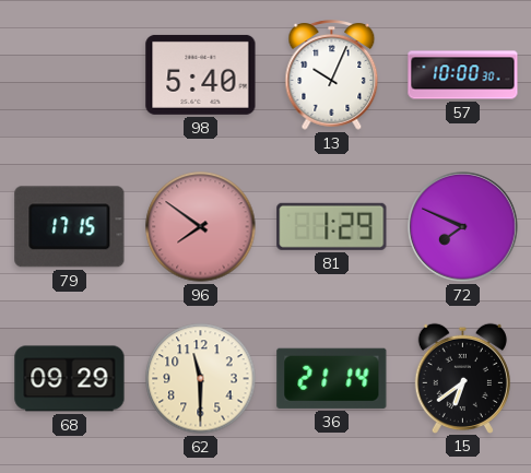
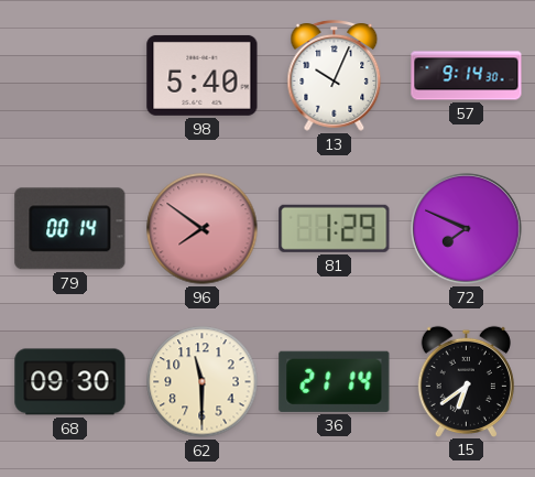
57: 10:00 -> 9:14
79: 17:15 -> 00:14
68: 09:29 -> 09:30
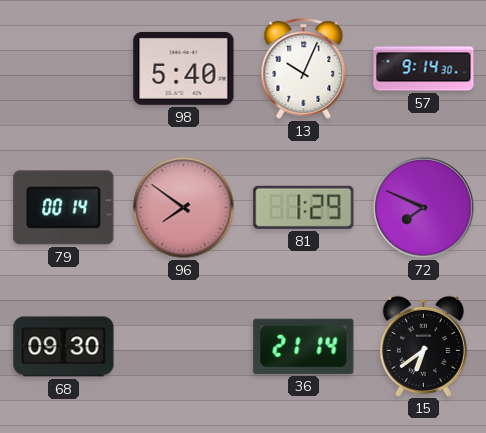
62: 11:30 -> none
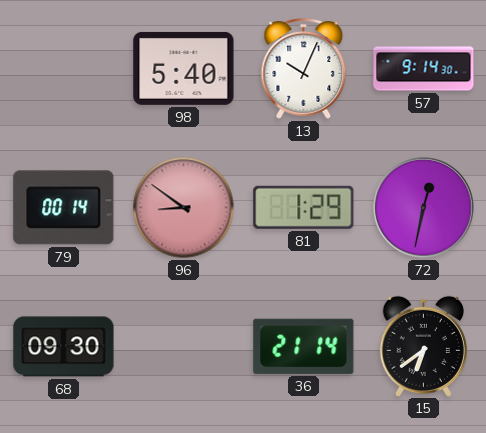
96: 7:51 -> 8:51
72: 7:49 -> 12:32
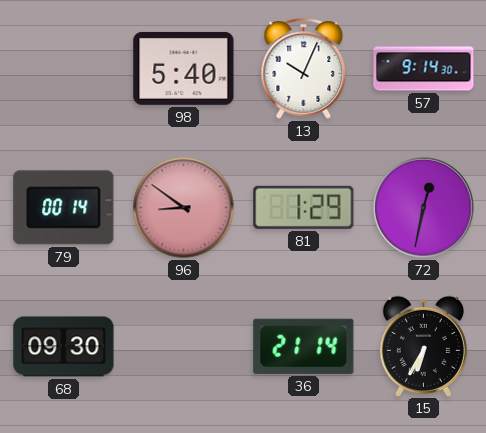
15: 6:39 -> 6:35
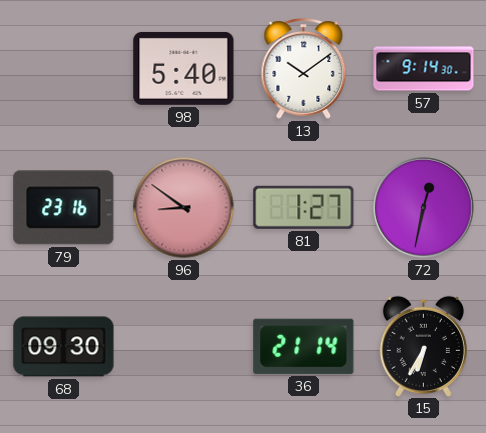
13: 10:04 -> 10:09
79: 00:14 -> 23:16
81: 1:29 -> 1:27
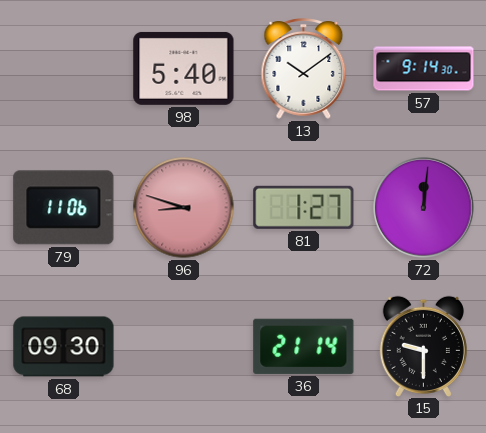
79: 23:16 -> 11:06
96: 8:51 -> 8:48
72: 12:32 -> 12:01
15: 6:35 -> 9:30
